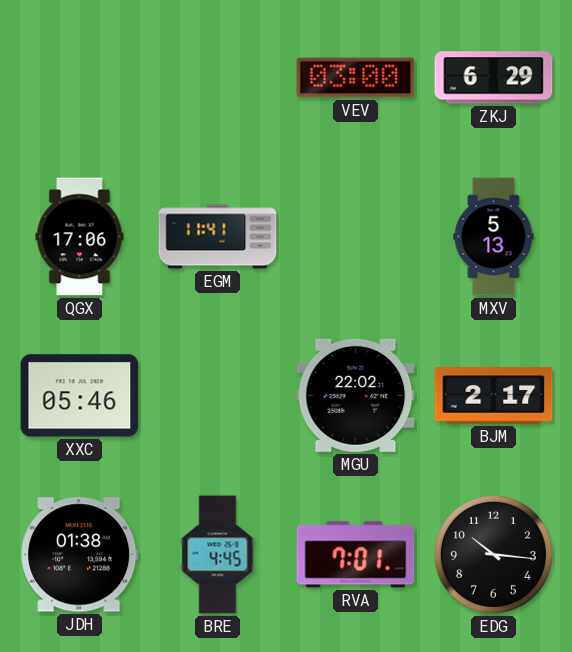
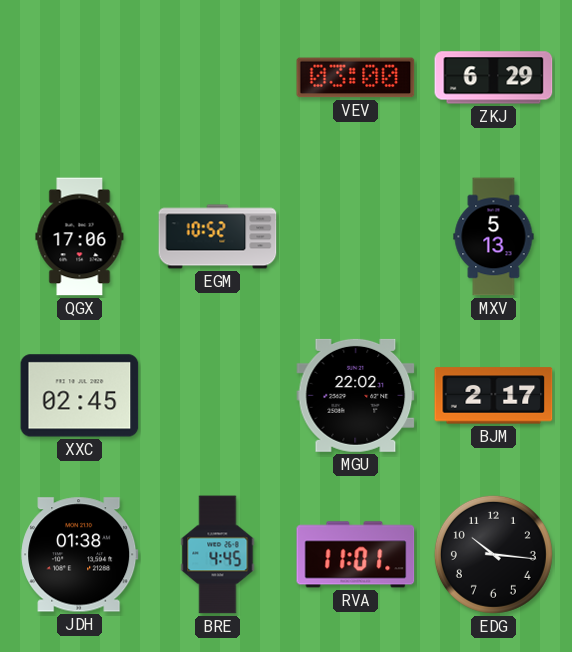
EGM: 11:41 -> 10:52
XXC: 05:46 -> 02:45
RVA: 7:01 -> 11:01
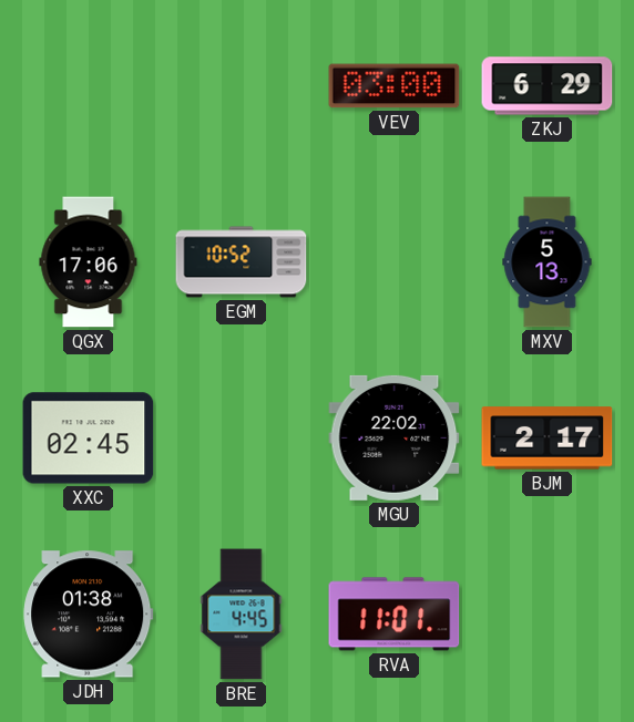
EDG: 10:16 -> none
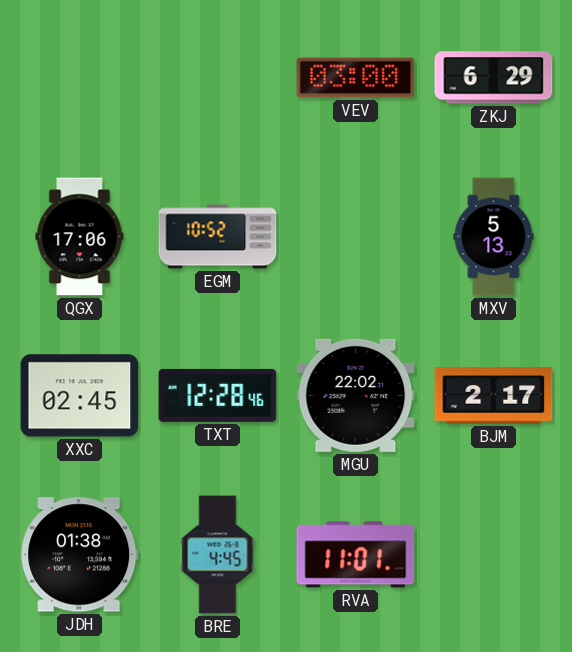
TXT: none -> 12:28
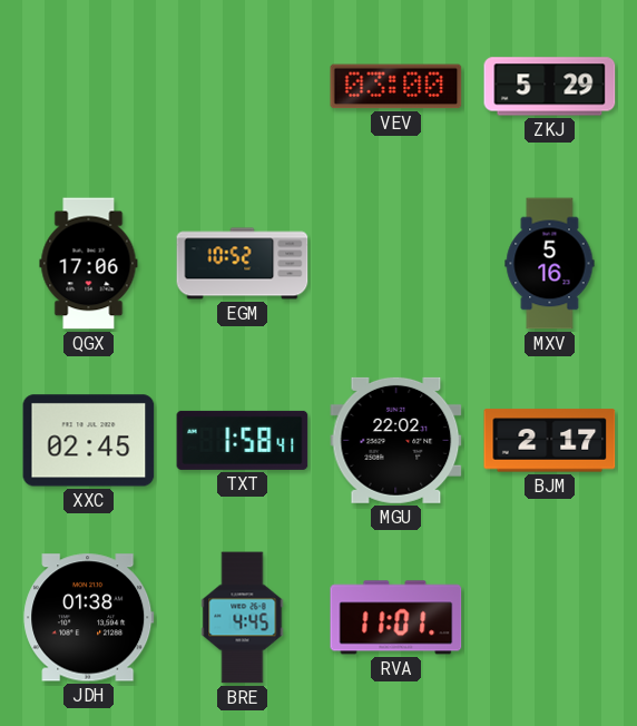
ZKJ: 6:29 -> 5:29
MXV: 5:13 -> 5:16
TXT: 12:28 -> 1:58
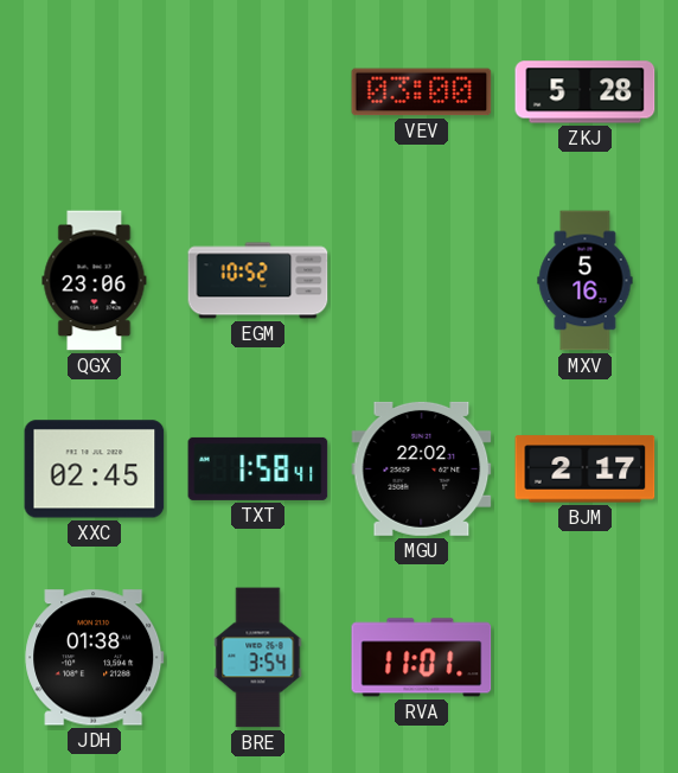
ZKJ: 5:29 -> 5:28
QGX: 17:06 -> 23:06
BRE: 4:45 -> 3:54
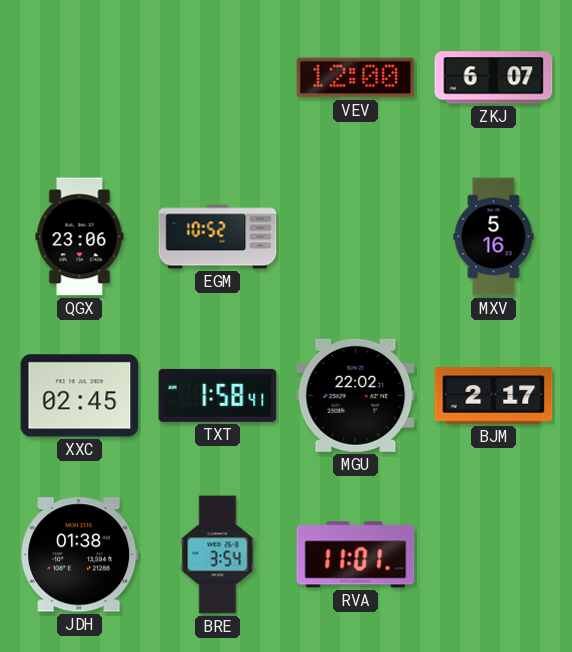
VEV: 03:00 -> 12:00
ZKJ: 5:28 -> 6:07
